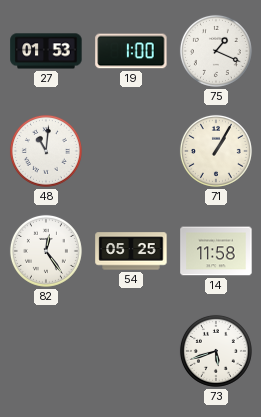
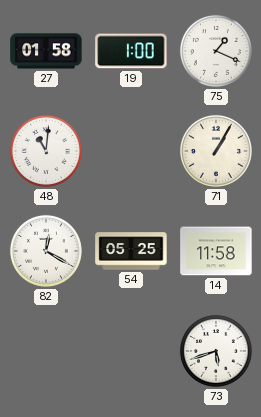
27: 01:53 -> 01:58
82: 12:24 -> 12:20
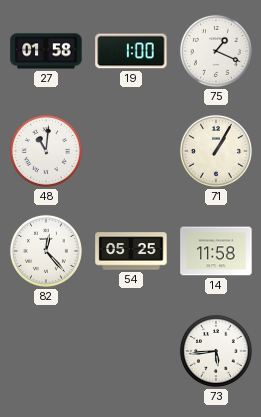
82: 12:20 -> 12:23
73: 5:42 -> 5:44
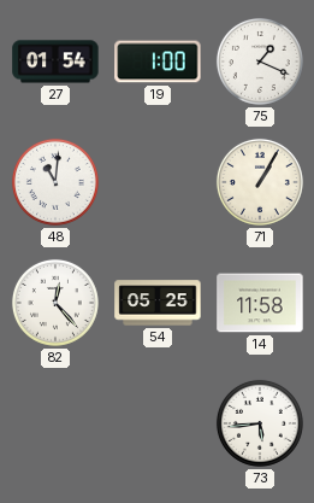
27: 01:58 -> 01:54
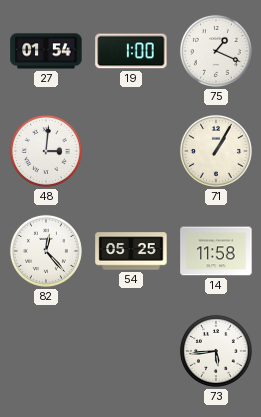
48: 11:01 -> 3:01
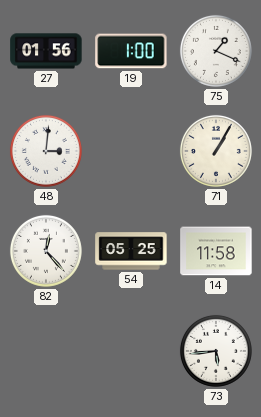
27: 01:54 -> 01:56
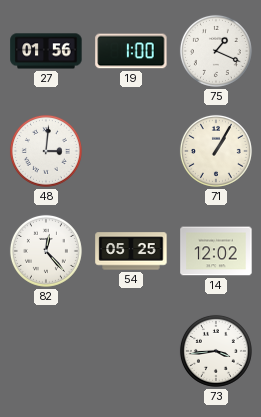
14: 11:58 -> 12:02
73: 5:44 -> 3:44
